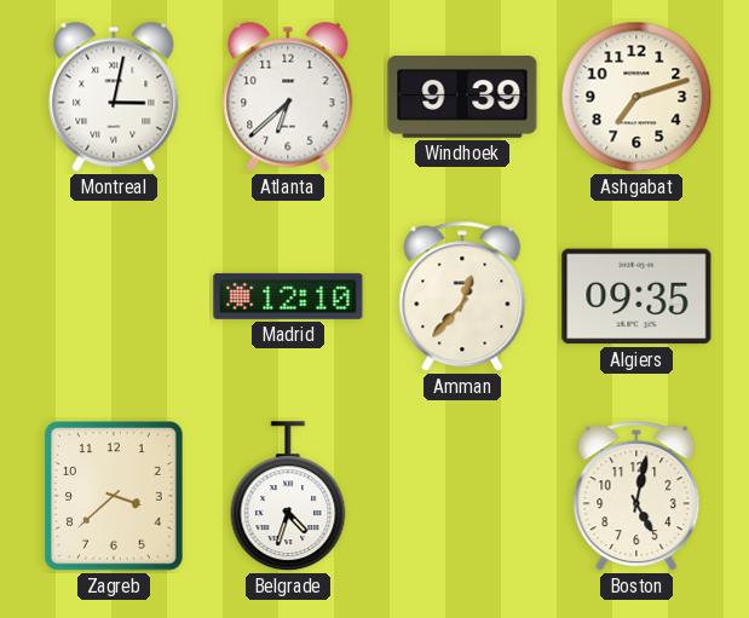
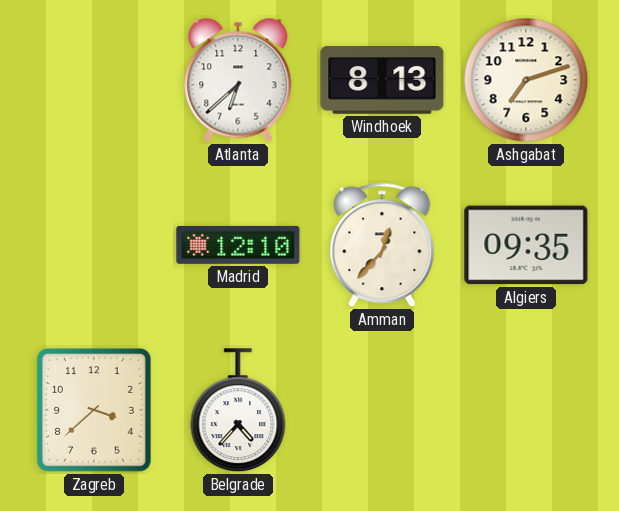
Montreal: 3:02 -> none
Windhoek: 9:39 -> 8:13
Belgrade: 4:33 -> 4:37
Boston: 5:02 -> none
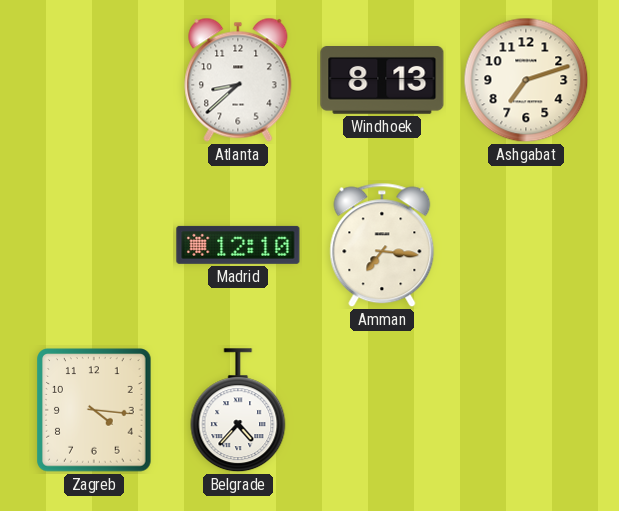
Atlanta: 6:38 -> 8:38
Amman: 12:37 -> 7:16
Algiers: 09:35 -> none
Zagreb: 3:38 -> 4:16
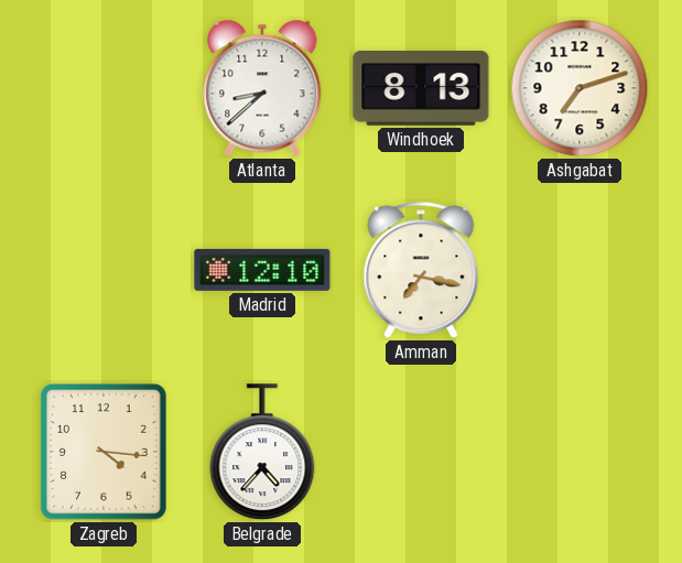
Amman: 7:16 -> 7:17
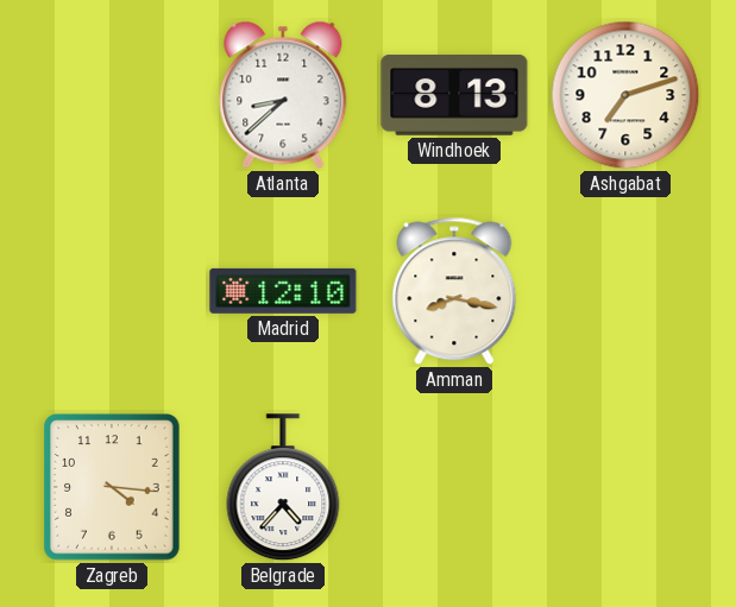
Amman: 7:17 -> 8:17
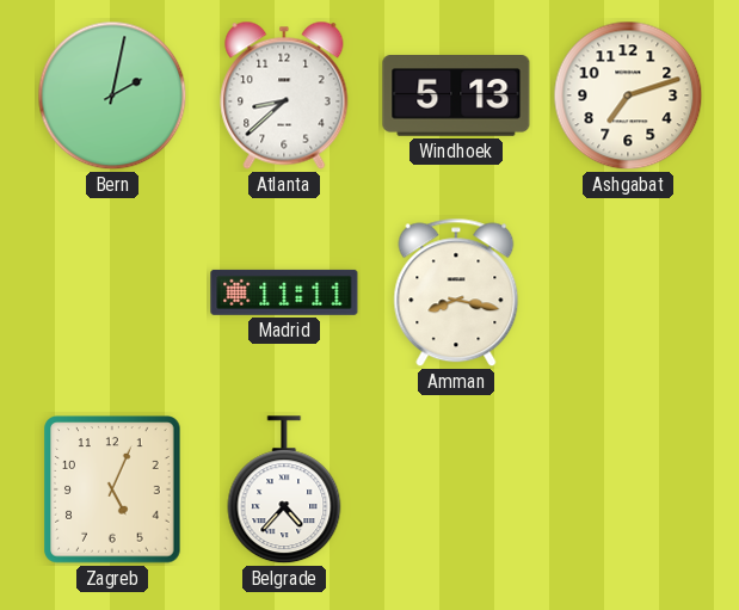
Bern: none -> 2:02
Windhoek: 8:13 -> 5:13
Madrid: 12:10 -> 11:11
Zagreb: 4:16 -> 5:04
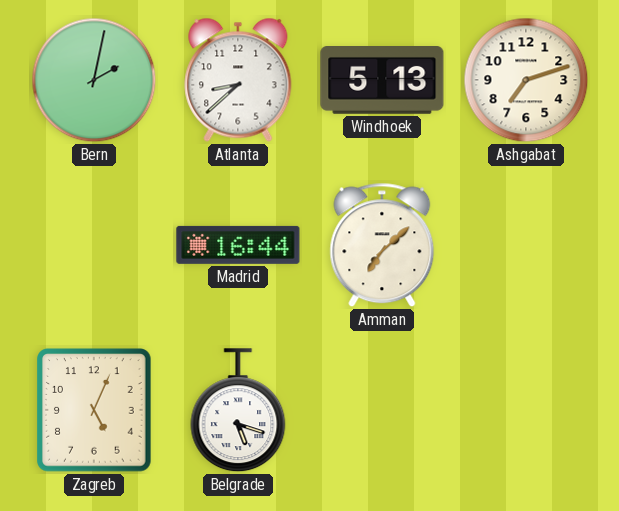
Madrid: 11:11 -> 16:44
Amman: 8:17 -> 7:08
Belgrade: 4:37 -> 5:18
